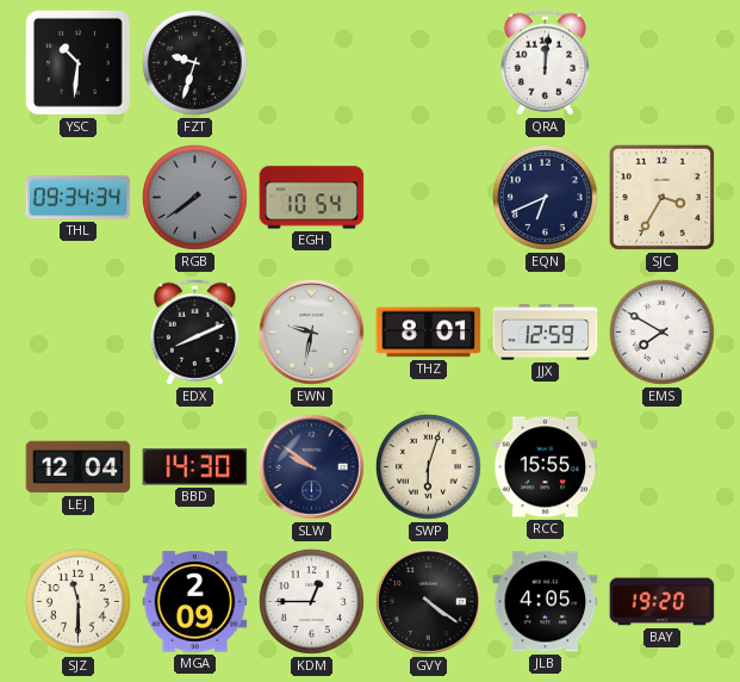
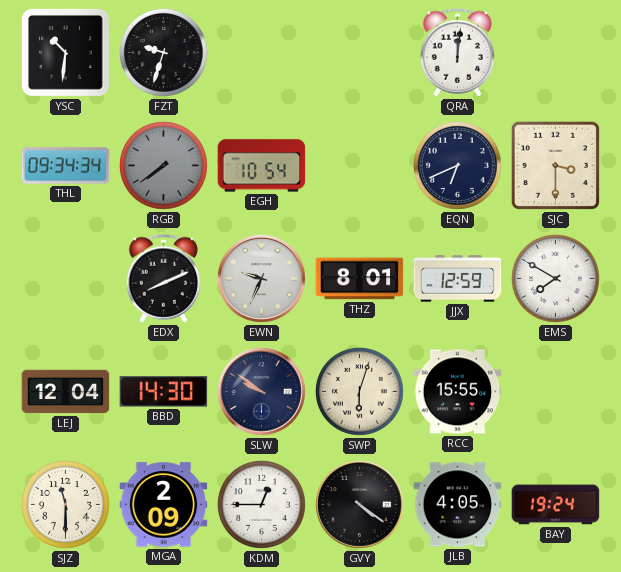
SJC: 3:35 -> 3:30
EWN: 9:32 -> 9:34
BAY: 19:20 -> 19:24
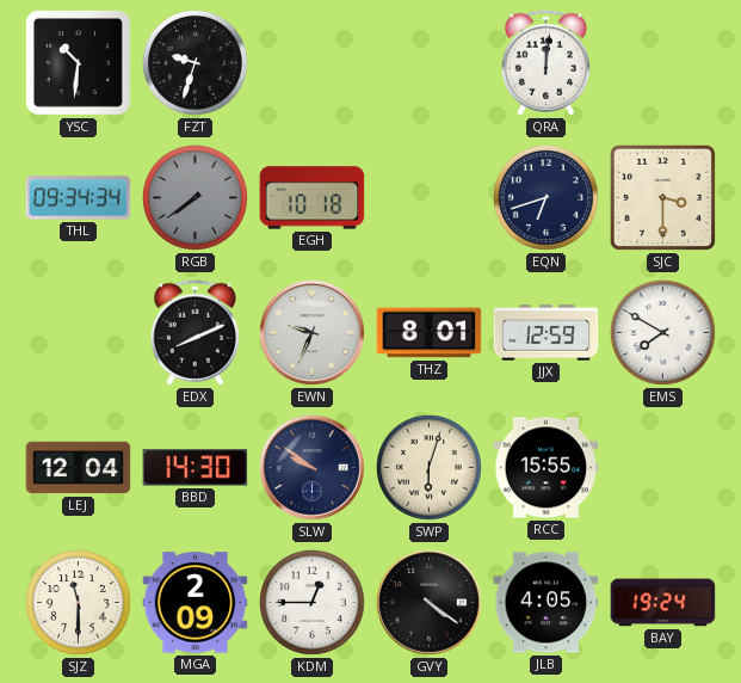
EGH: 10:54 -> 10:18
EQN: 6:41 -> 6:42
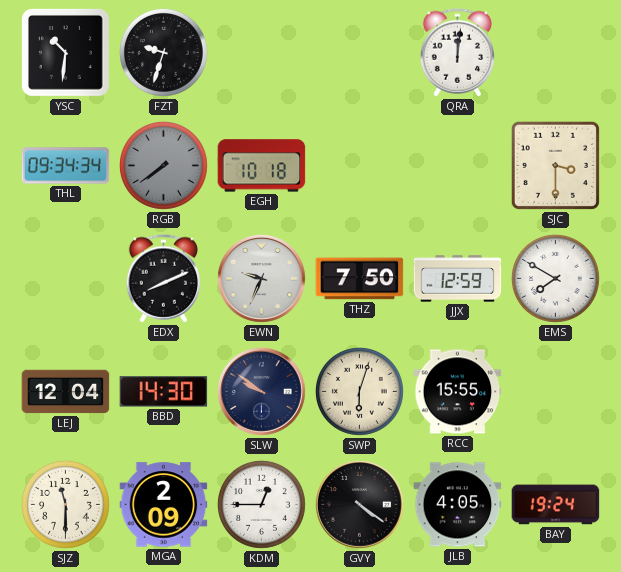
EQN: 6:42 -> none
THZ: 8:01 -> 7:50
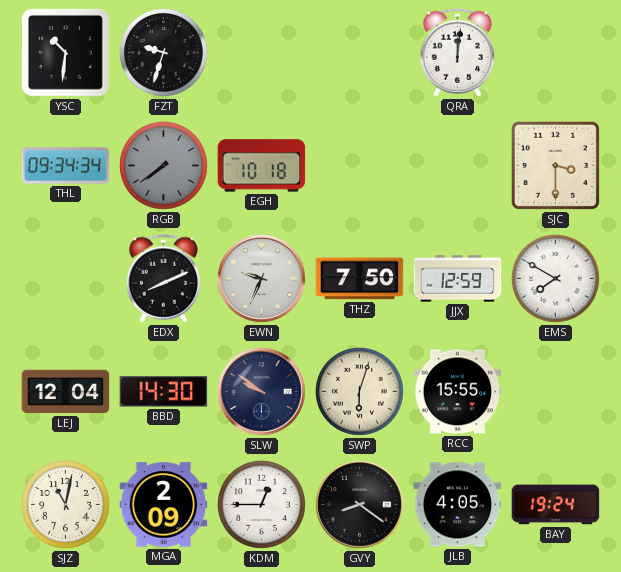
SJZ: 11:30 -> 11:02
GVY: 4:21 -> 8:21
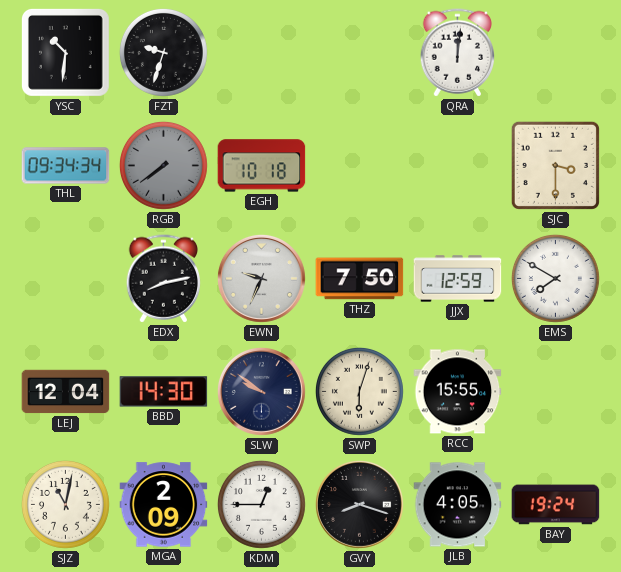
EDX: 8:11 -> 8:13
GVY: 8:21 -> 8:18
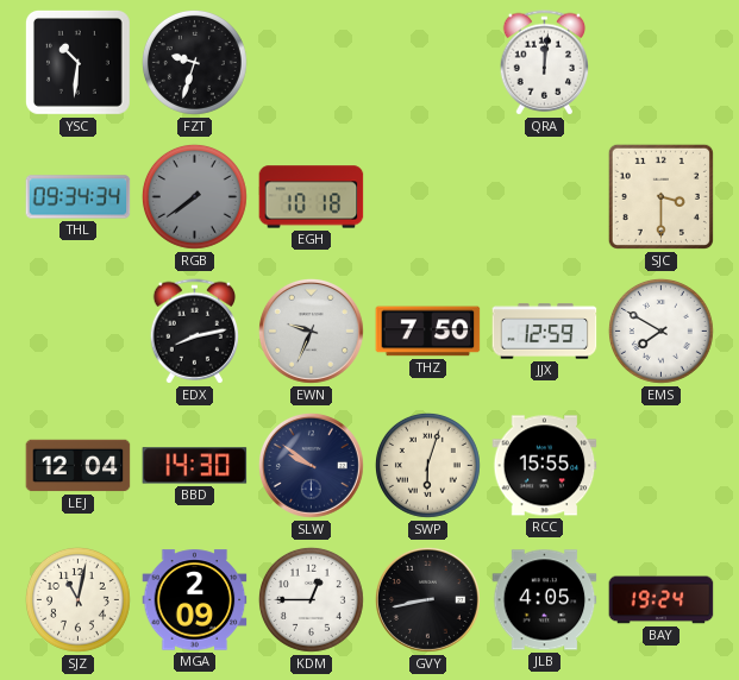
GVY: 8:18 -> 8:43
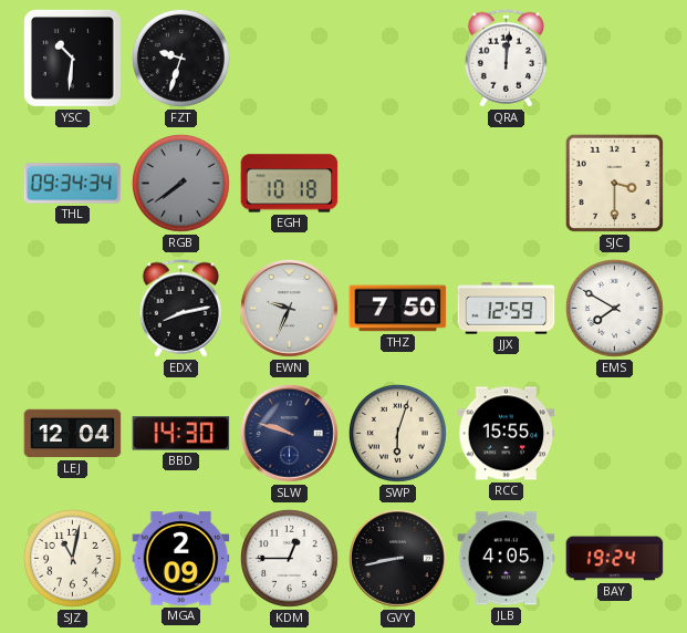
SLW: 9:51 -> 9:48
